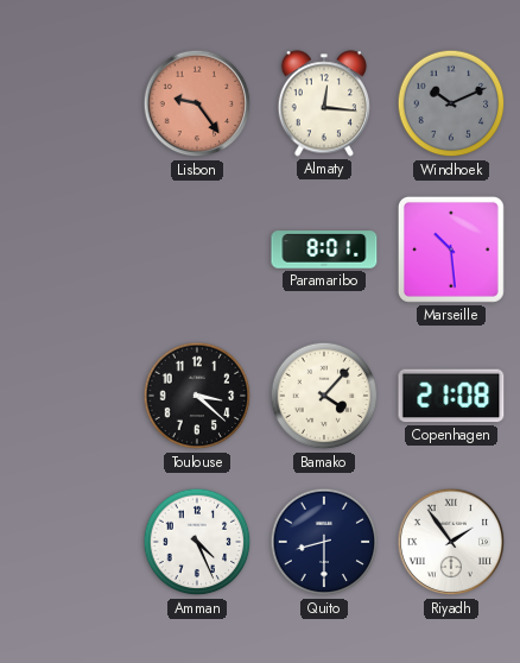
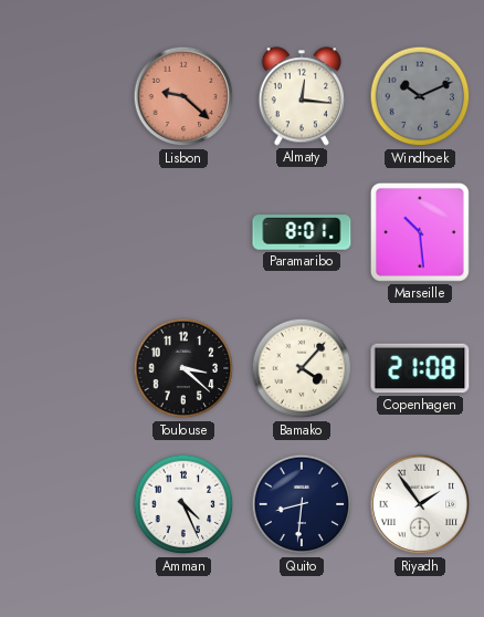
Lisbon: 9:24 -> 9:22
Quito: 8:30 -> 8:31
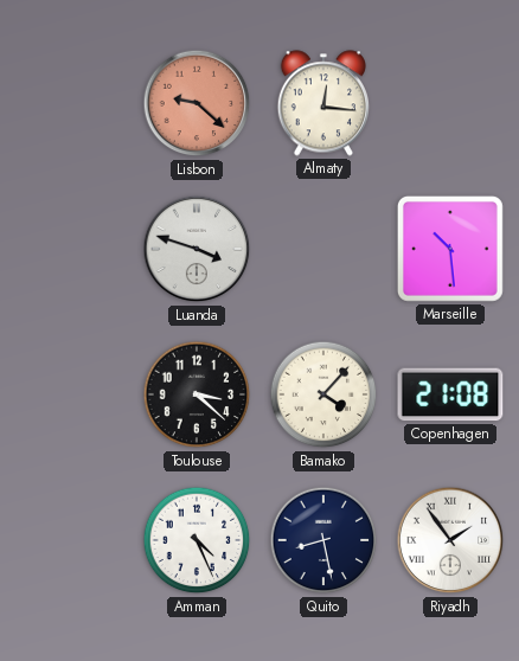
Windhoek: 10:11 -> none
Luanda: none -> 3:48
Paramaribo: 8:01 -> none
Quito: 8:31 -> 8:28
